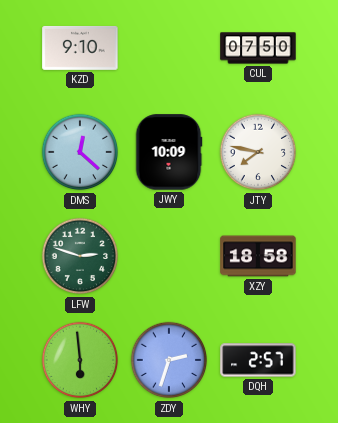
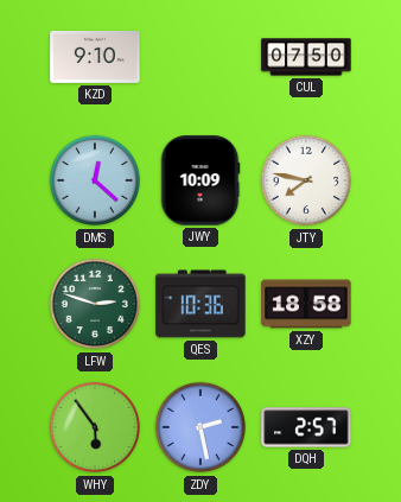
QES: none -> 10:36
WHY: 5:59 -> 5:54
ZDY: 2:33 -> 2:28
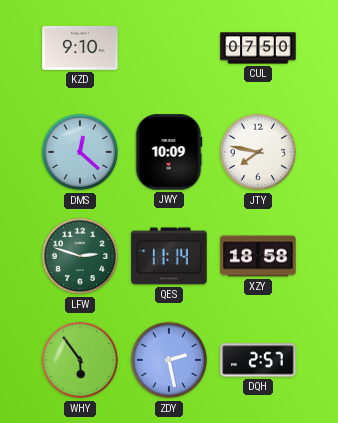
QES: 10:36 -> 11:14
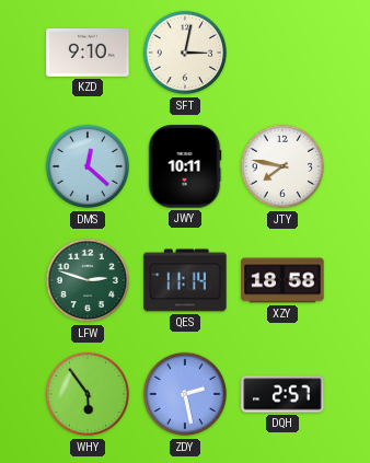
SFT: none -> 3:02
CUL: 07:50 -> none
JWY: 10:09 -> 10:11
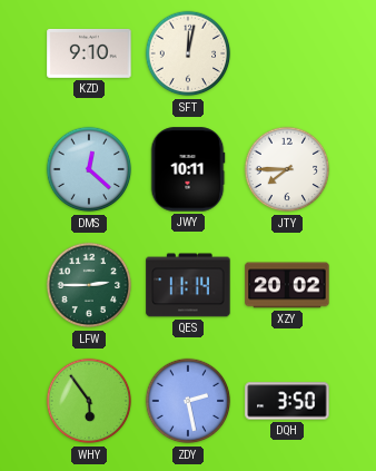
SFT: 3:02 -> 12:02
JTY: 7:47 -> 7:45
LFW: 2:48 -> 2:45
XZY: 18:58 -> 20:02
DQH: 2:57 -> 3:50
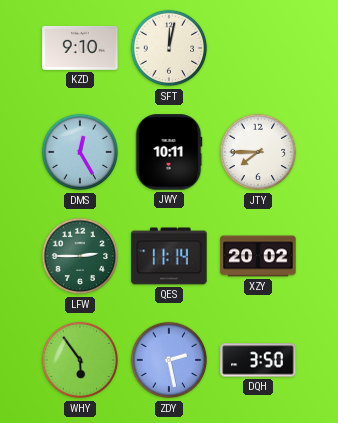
DMS: 12:22 -> 12:25
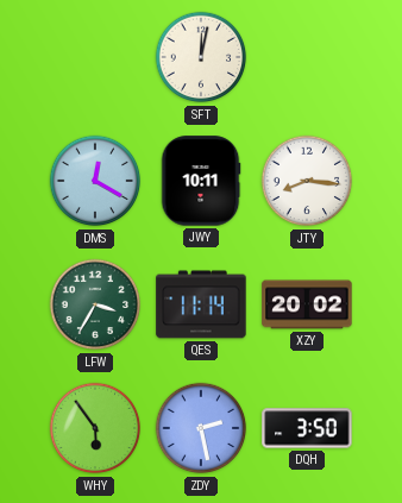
KZD: 9:10 -> none
DMS: 12:25 -> 12:20
JTY: 7:45 -> 8:16
LFW: 2:45 -> 3:35
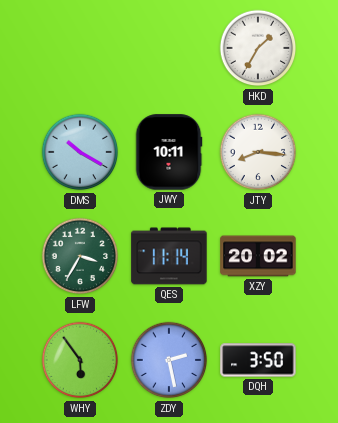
SFT: 12:02 -> none
HKD: none -> 1:35
DMS: 12:20 -> 10:20
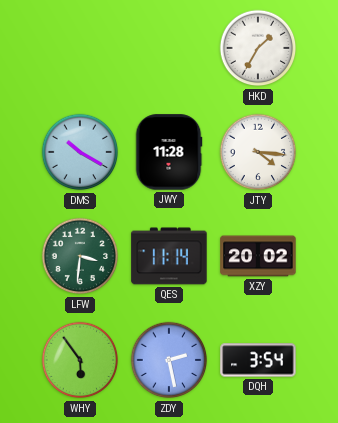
JWY: 10:11 -> 11:28
JTY: 8:16 -> 4:16
LFW: 3:35 -> 3:31
DQH: 3:50 -> 3:54
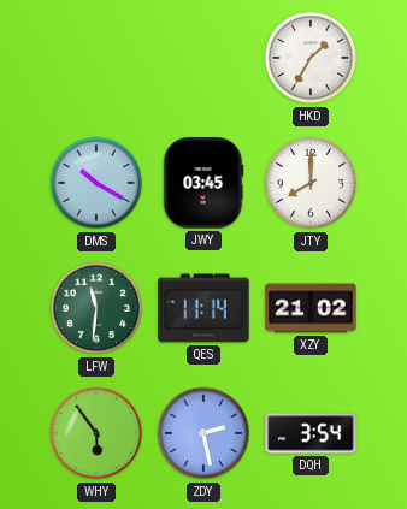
JWY: 11:28 -> 03:45
JTY: 4:16 -> 8:00
LFW: 3:31 -> 11:31
XZY: 20:02 -> 21:02
